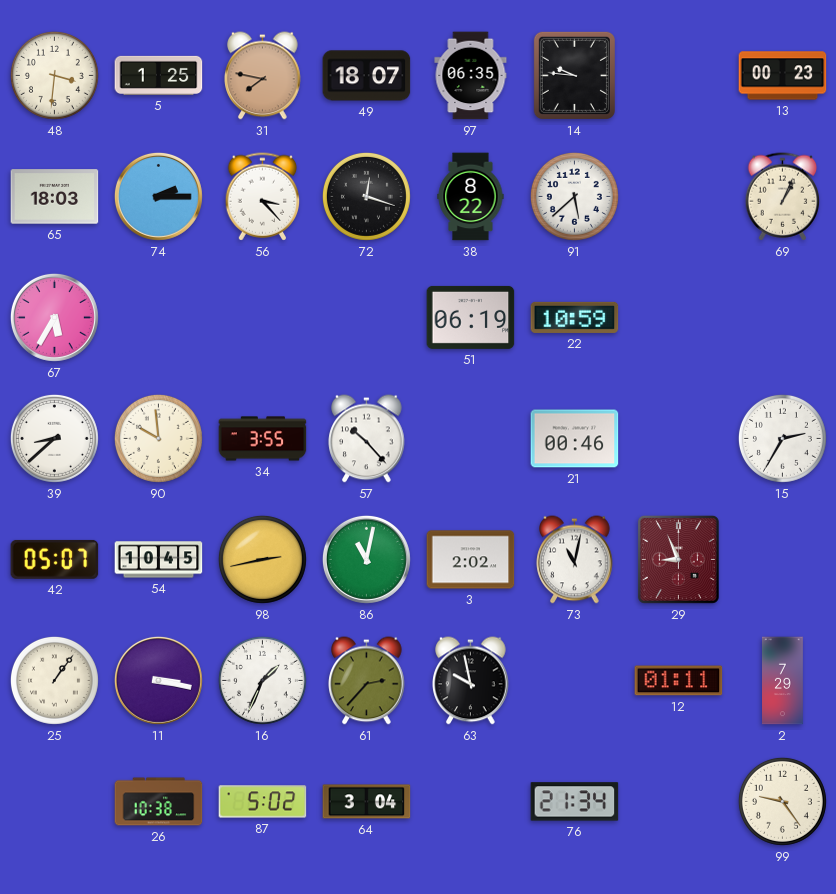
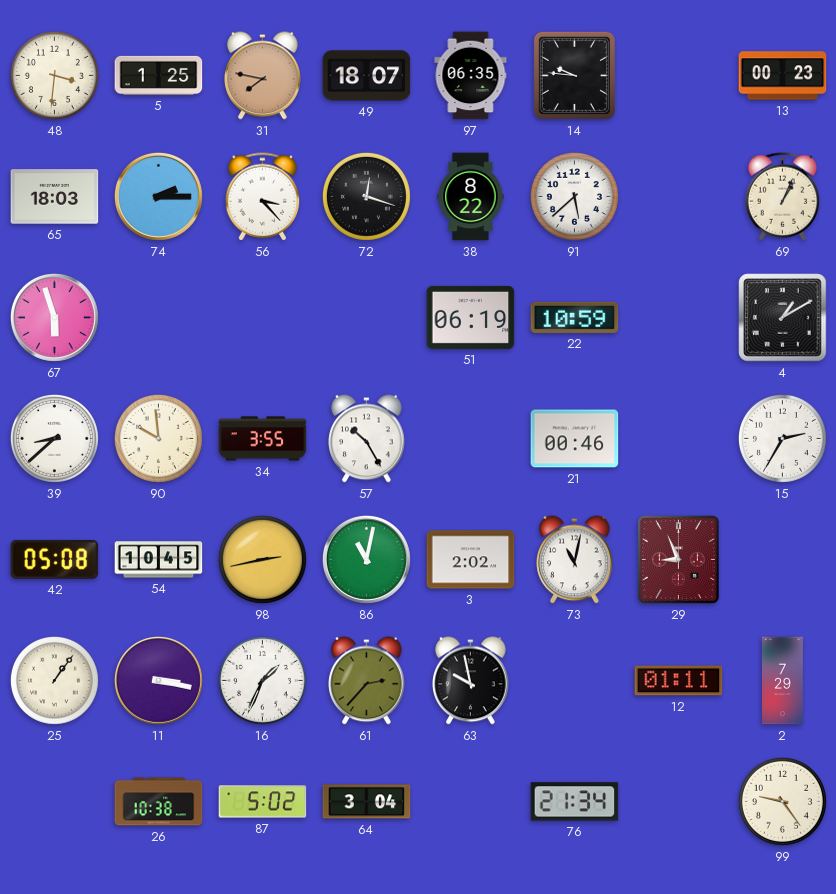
67: 5:35 -> 5:57
4: none -> 1:10
57: 10:23 -> 10:25
42: 05:07 -> 05:08
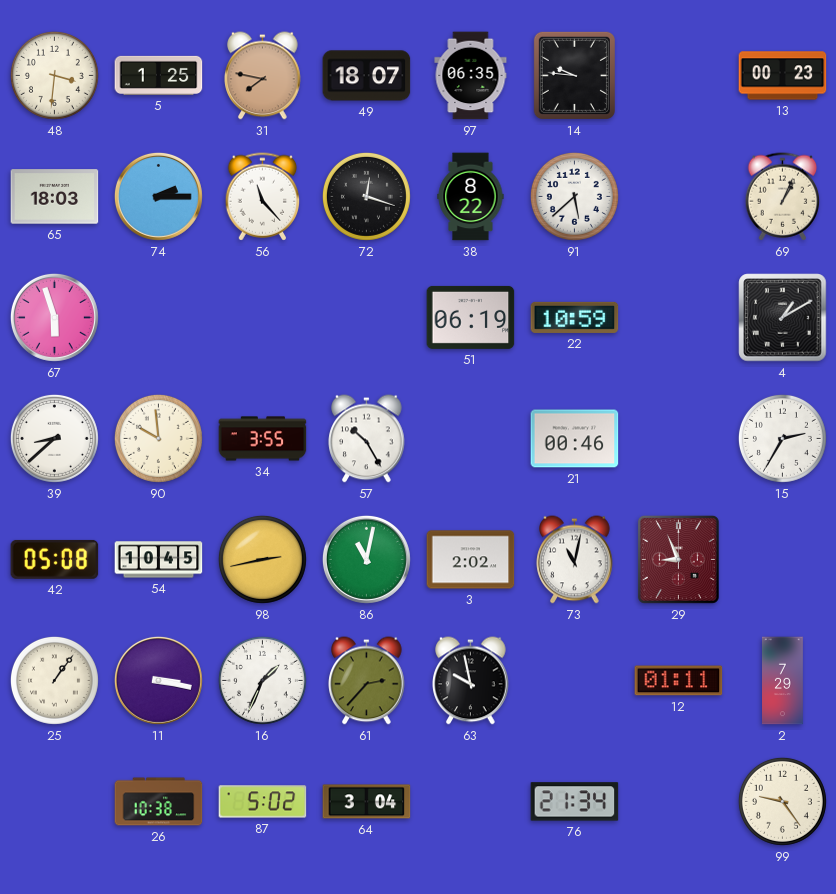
56: 3:23 -> 11:23
